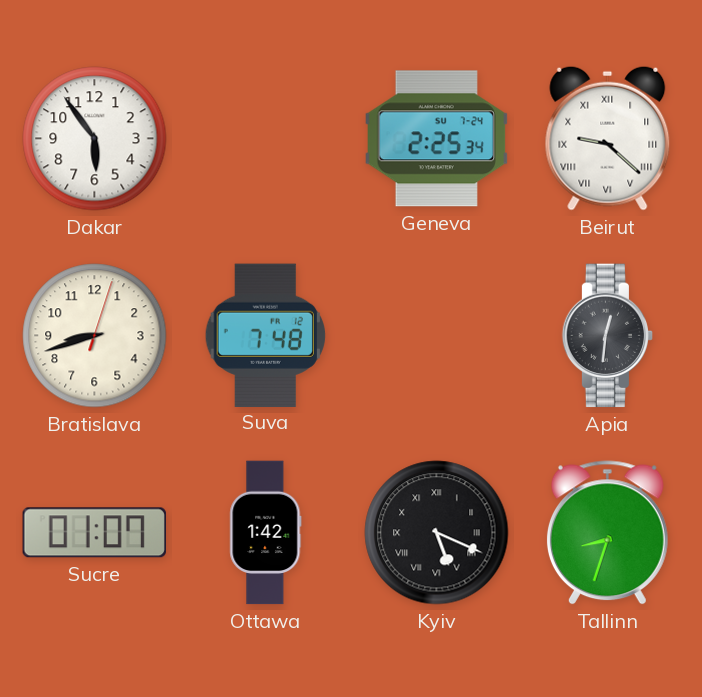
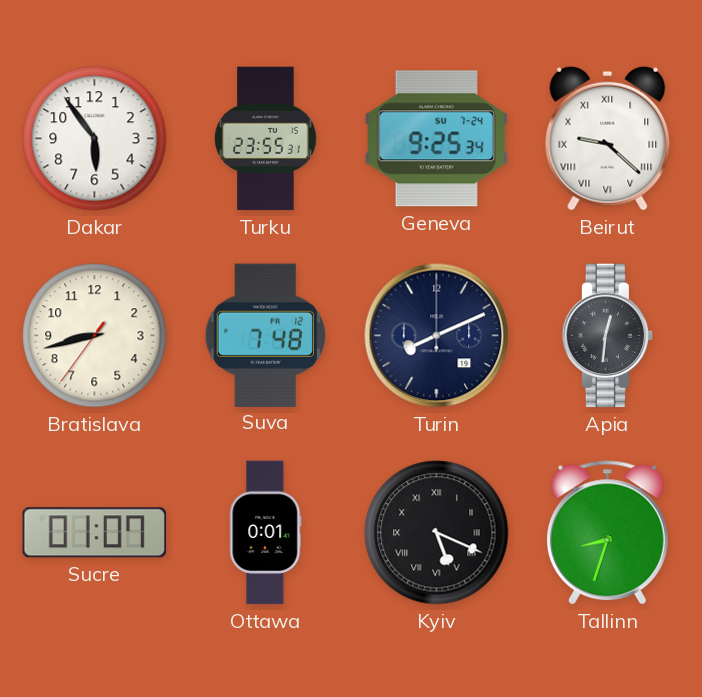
Turku: none -> 23:55
Geneva: 2:25 -> 9:25
Bratislava: 8:42:03 -> 8:42:36
Turin: none -> 8:11
Ottawa: 1:42 -> 0:01
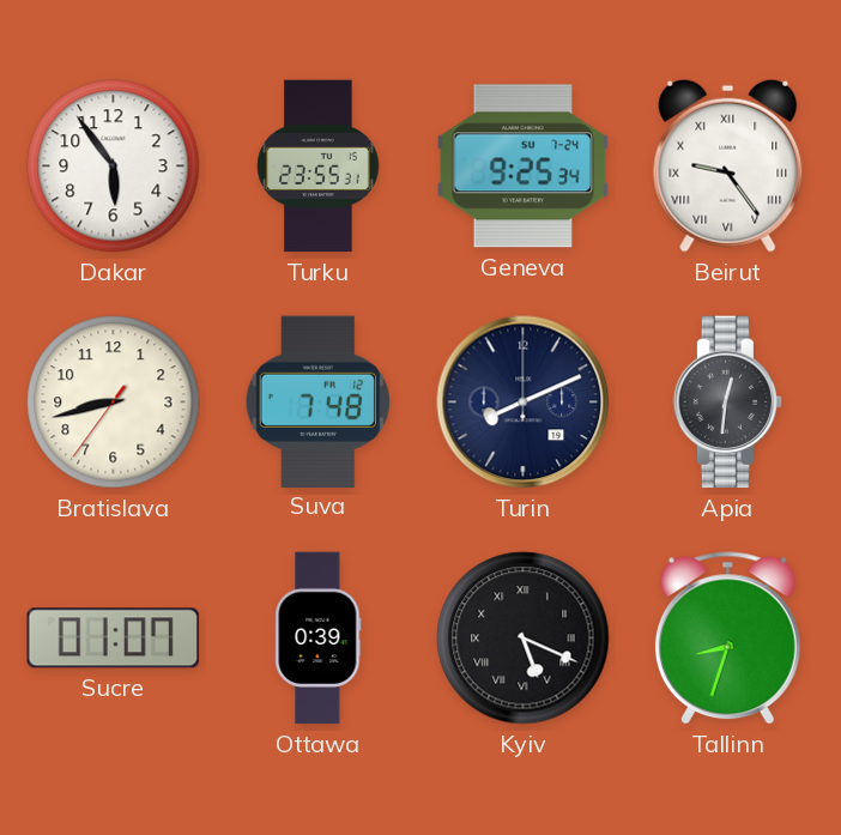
Beirut: 9:22 -> 9:24
Ottawa: 0:01 -> 0:39
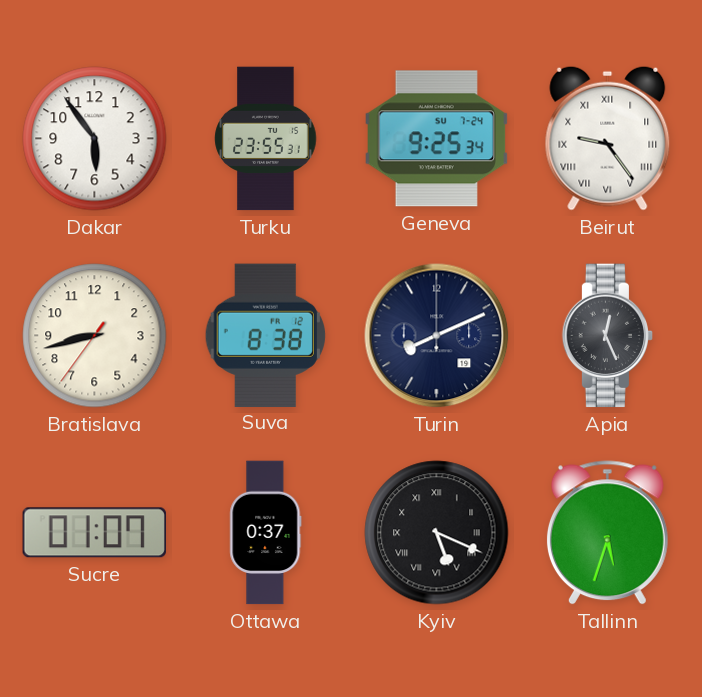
Suva: 7:48 -> 8:38
Apia: 12:31 -> 12:26
Ottawa: 0:39 -> 0:37
Tallinn: 8:33 -> 5:33
